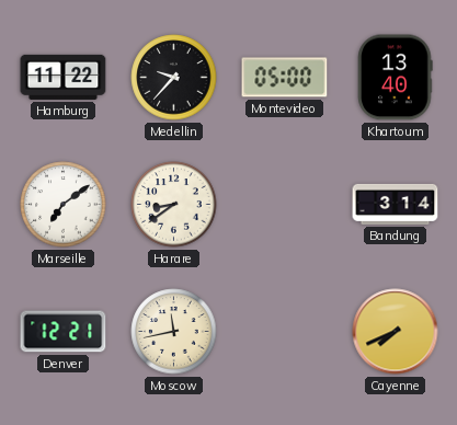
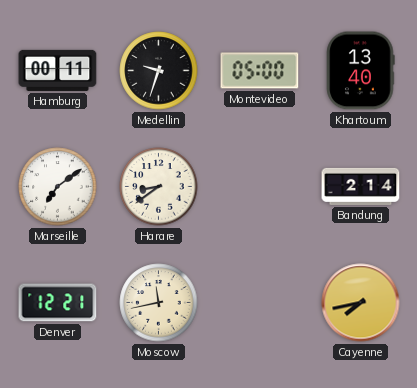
Hamburg: 11:22 -> 00:11
Medellin: 9:37 -> 9:33
Bandung: 3:14 -> 2:14
Cayenne: 7:41 -> 7:43
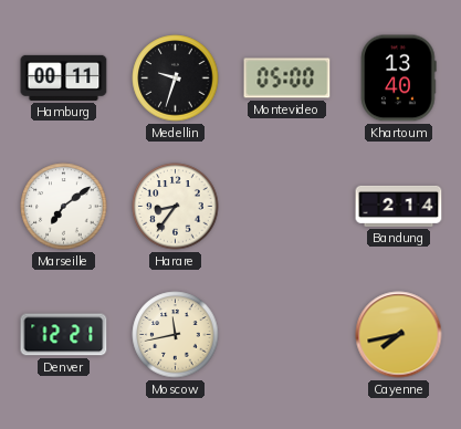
Harare: 8:39 -> 8:36
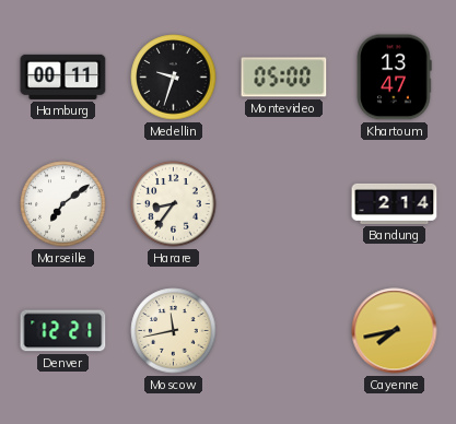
Khartoum: 13:40 -> 13:47
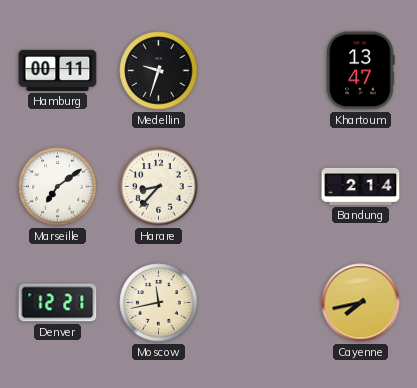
Montevideo: 05:00 -> none
Harare: 8:36 -> 8:37
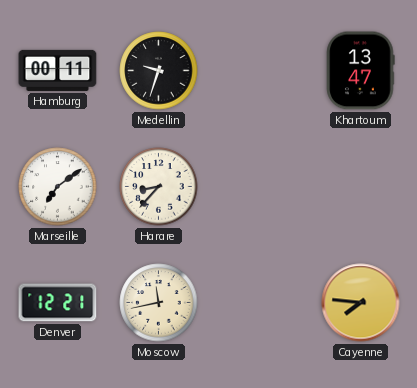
Bandung: 2:14 -> none
Cayenne: 7:43 -> 7:46
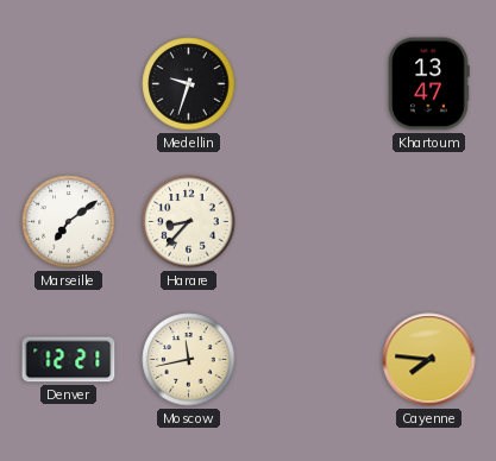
Hamburg: 00:11 -> none
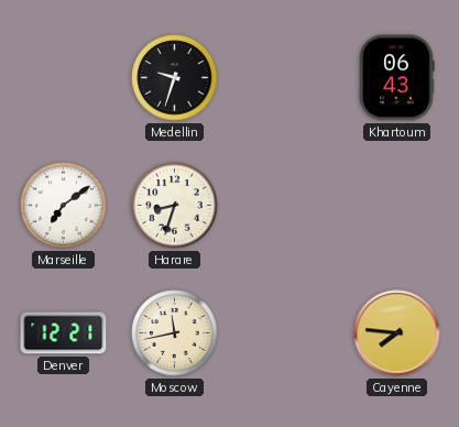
Khartoum: 13:47 -> 06:43
Harare: 8:37 -> 8:33
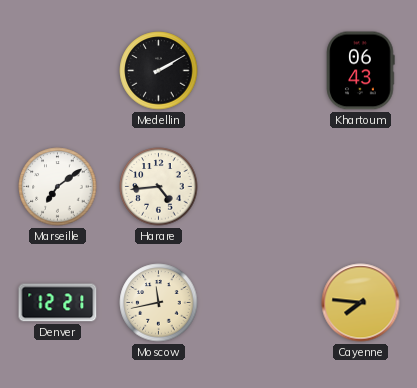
Medellin: 9:33 -> 2:10
Harare: 8:33 -> 4:44
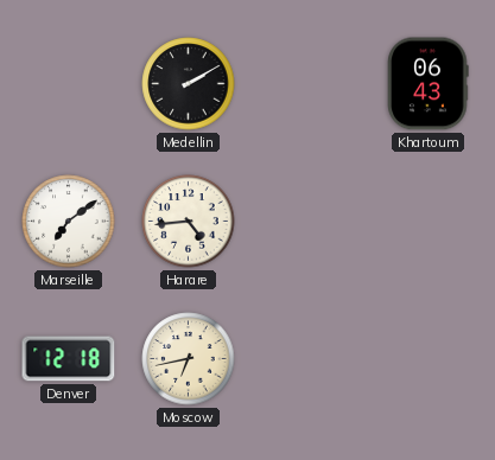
Denver: 12:21 -> 12:18
Moscow: 11:43 -> 6:43
Cayenne: 7:46 -> none
